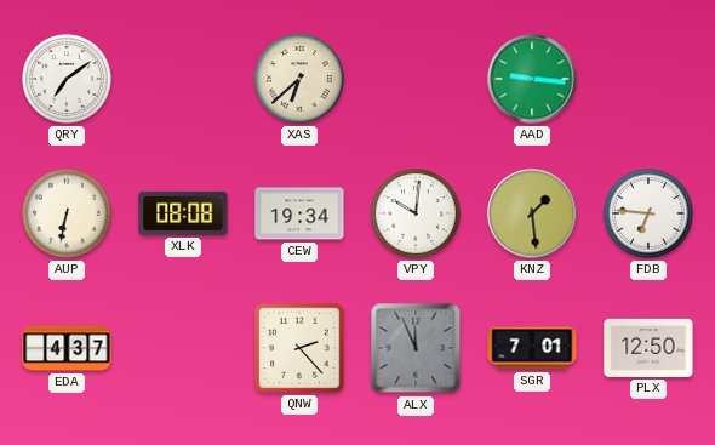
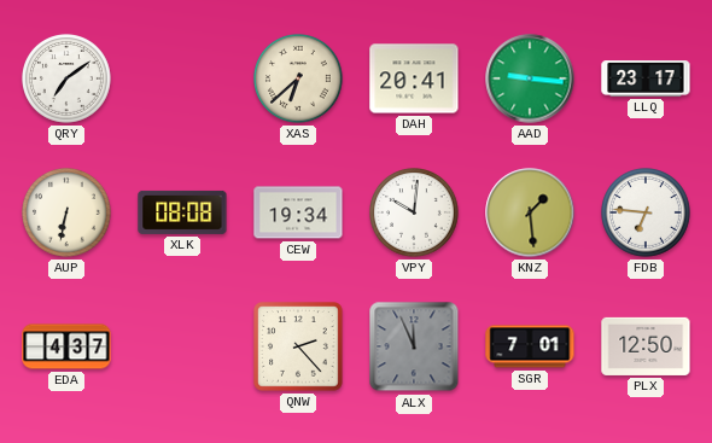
DAH: none -> 20:41
LLQ: none -> 23:17
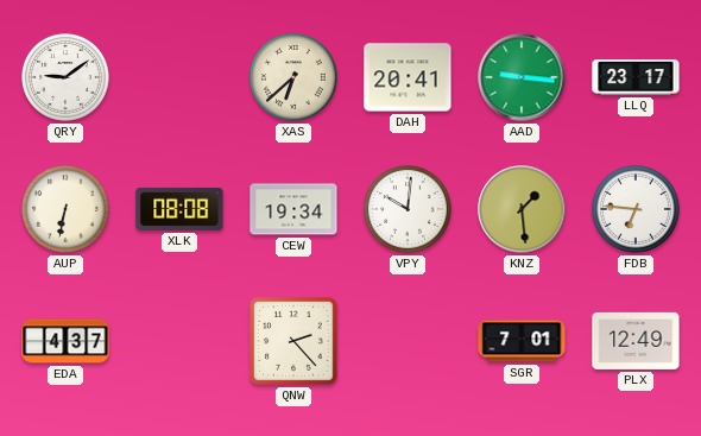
QRY: 7:09 -> 9:09
ALX: 11:56 -> none
PLX: 12:50 -> 12:49
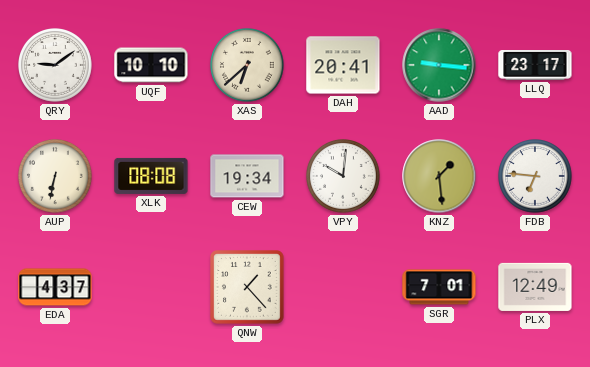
UQF: none -> 10:10
QNW: 2:23 -> 1:23
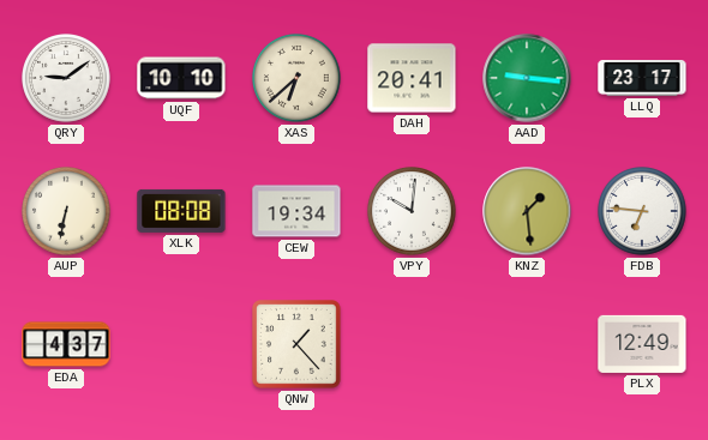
SGR: 7:01 -> none
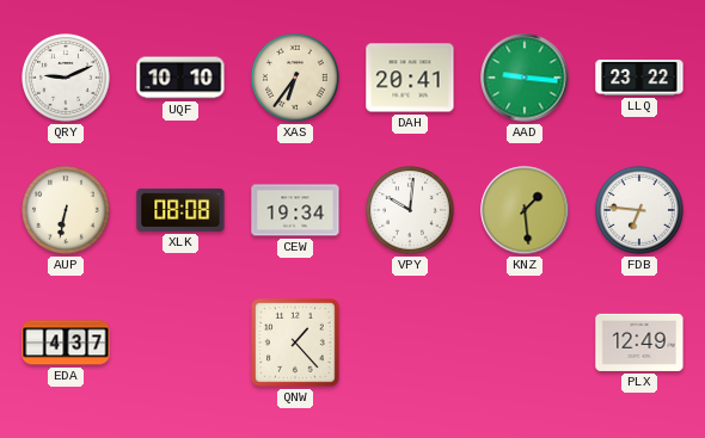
QRY: 9:09 -> 9:11
XAS: 6:38 -> 6:36
LLQ: 23:17 -> 23:22
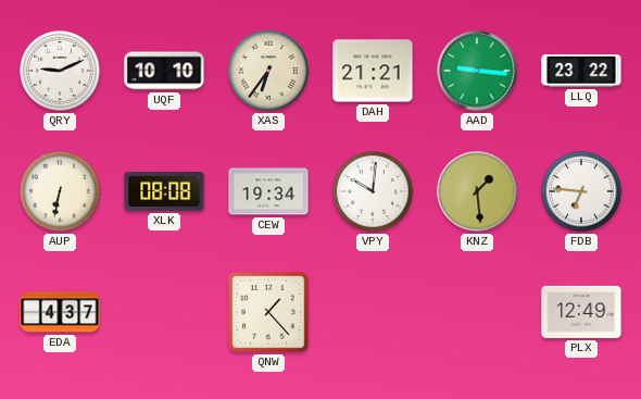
DAH: 20:41 -> 21:21
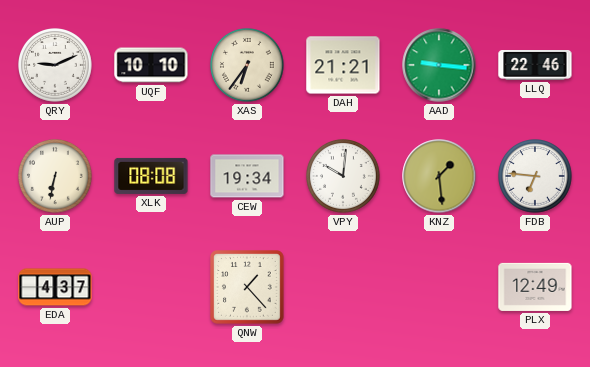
LLQ: 23:22 -> 22:46
